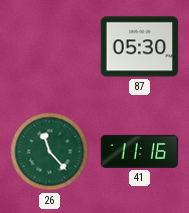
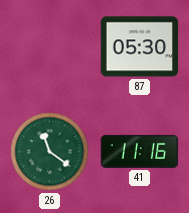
26: 11:23 -> 11:21
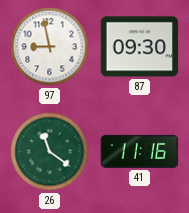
97: none -> 8:58
87: 05:30 -> 09:30
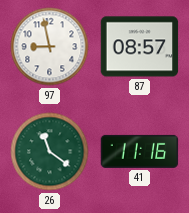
87: 09:30 -> 08:57
